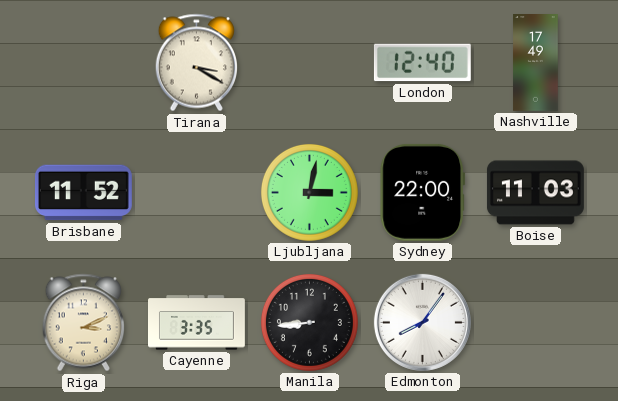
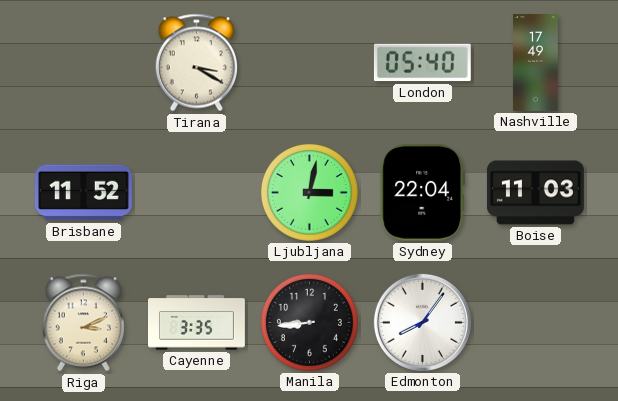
London: 12:40 -> 05:40
Sydney: 22:00 -> 22:04
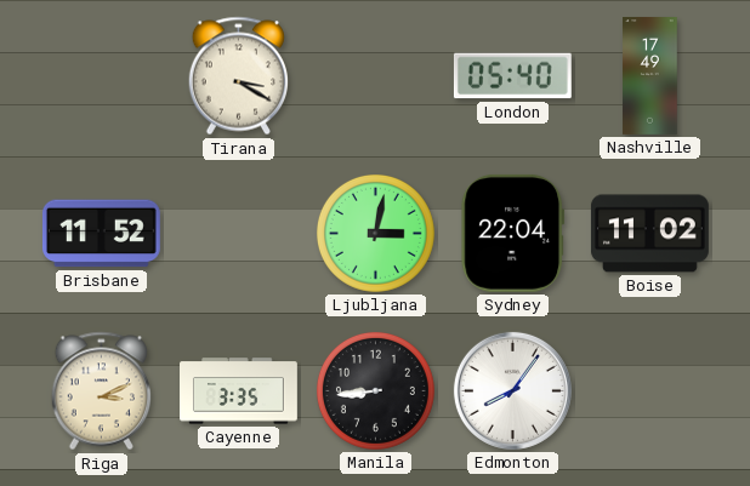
Boise: 11:03 -> 11:02
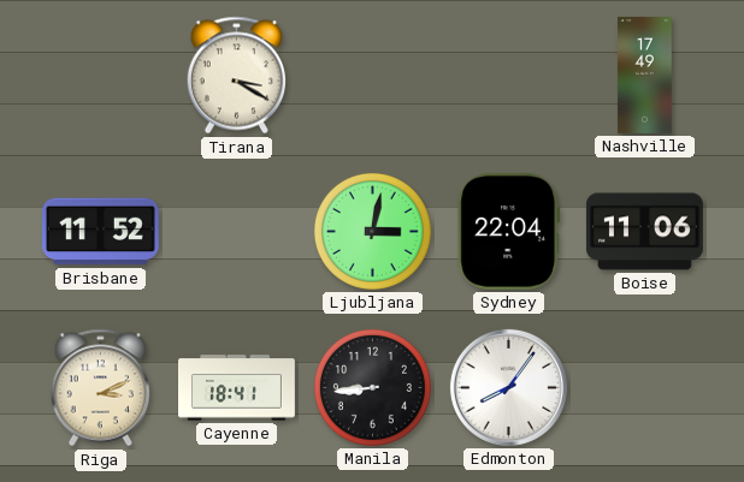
London: 05:40 -> none
Boise: 11:02 -> 11:06
Cayenne: 3:35 -> 18:41
